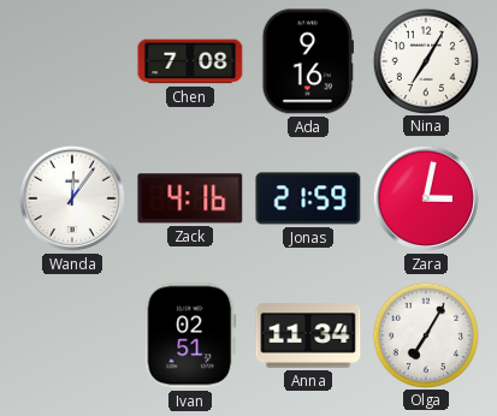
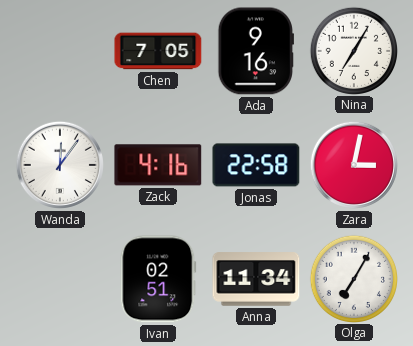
Chen: 7:08 -> 7:05
Jonas: 21:59 -> 22:58
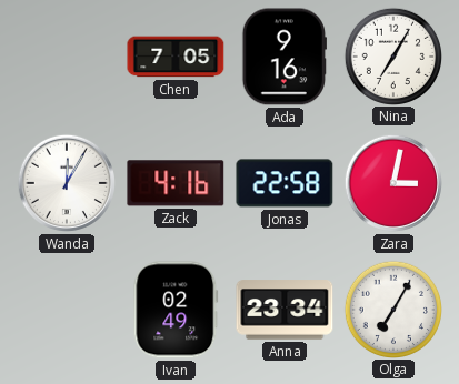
Wanda: 12:06 -> 12:05
Ivan: 02:51 -> 02:49
Anna: 11:34 -> 23:34
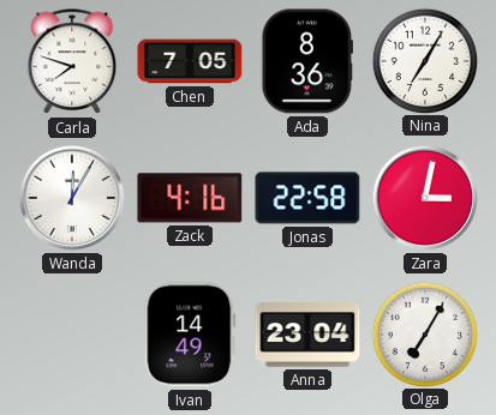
Carla: none -> 7:48
Ada: 9:16 -> 8:36
Ivan: 02:49 -> 14:49
Anna: 23:34 -> 23:04
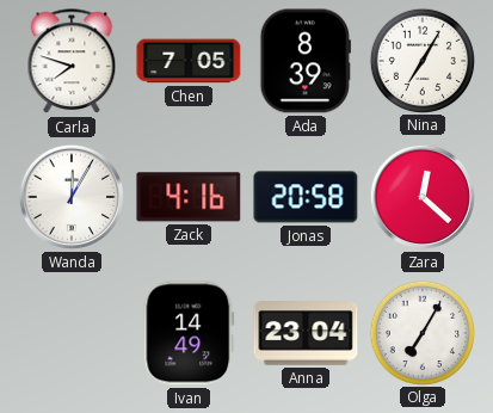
Ada: 8:36 -> 8:39
Jonas: 22:58 -> 20:58
Zara: 3:02 -> 12:22
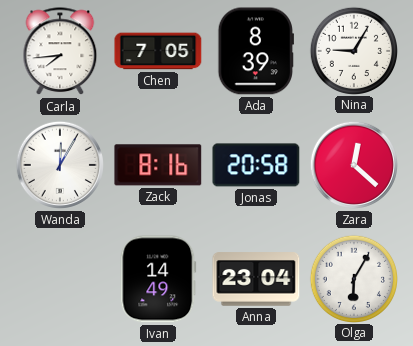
Carla: 7:48 -> 7:44
Nina: 7:05 -> 9:05
Zack: 4:16 -> 8:16
Olga: 7:05 -> 6:05
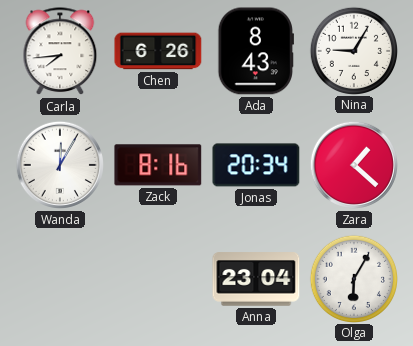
Chen: 7:05 -> 6:26
Ada: 8:39 -> 8:43
Jonas: 20:58 -> 20:34
Zara: 12:22 -> 1:22
Ivan: 14:49 -> none
